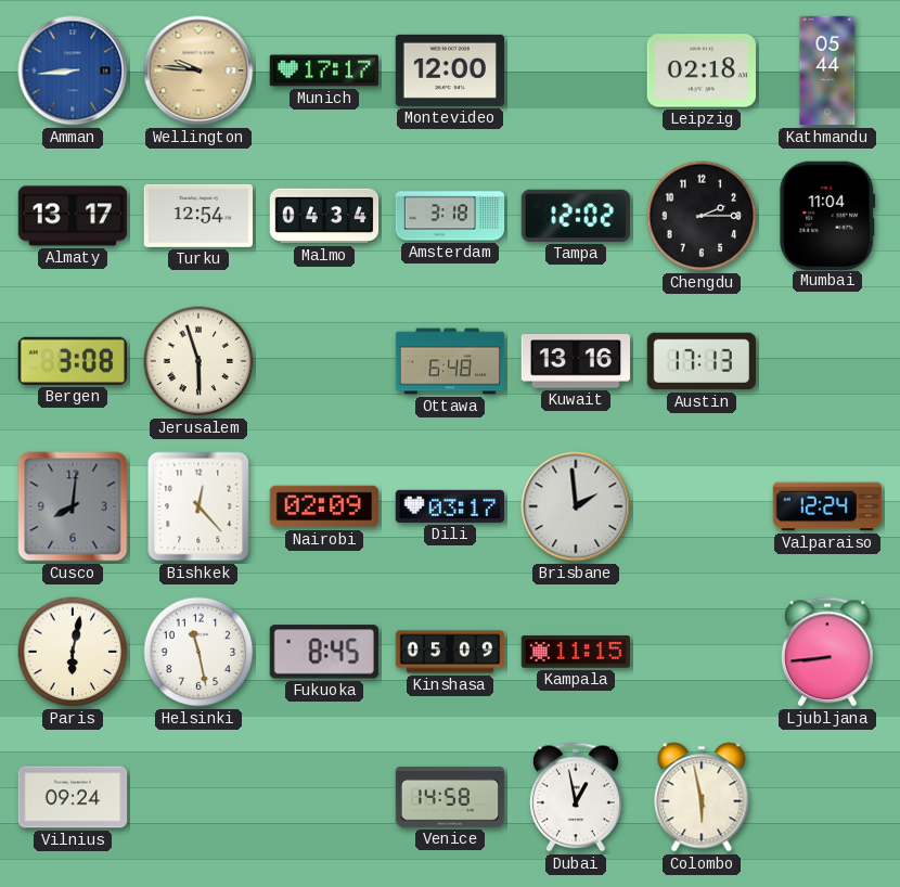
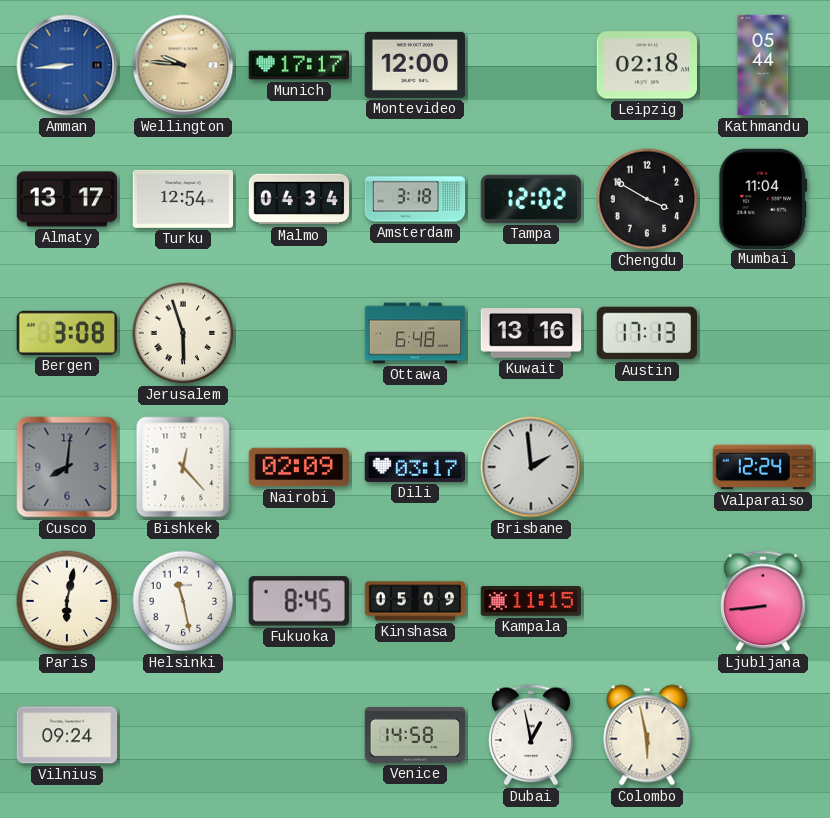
Chengdu: 2:15 -> 3:50
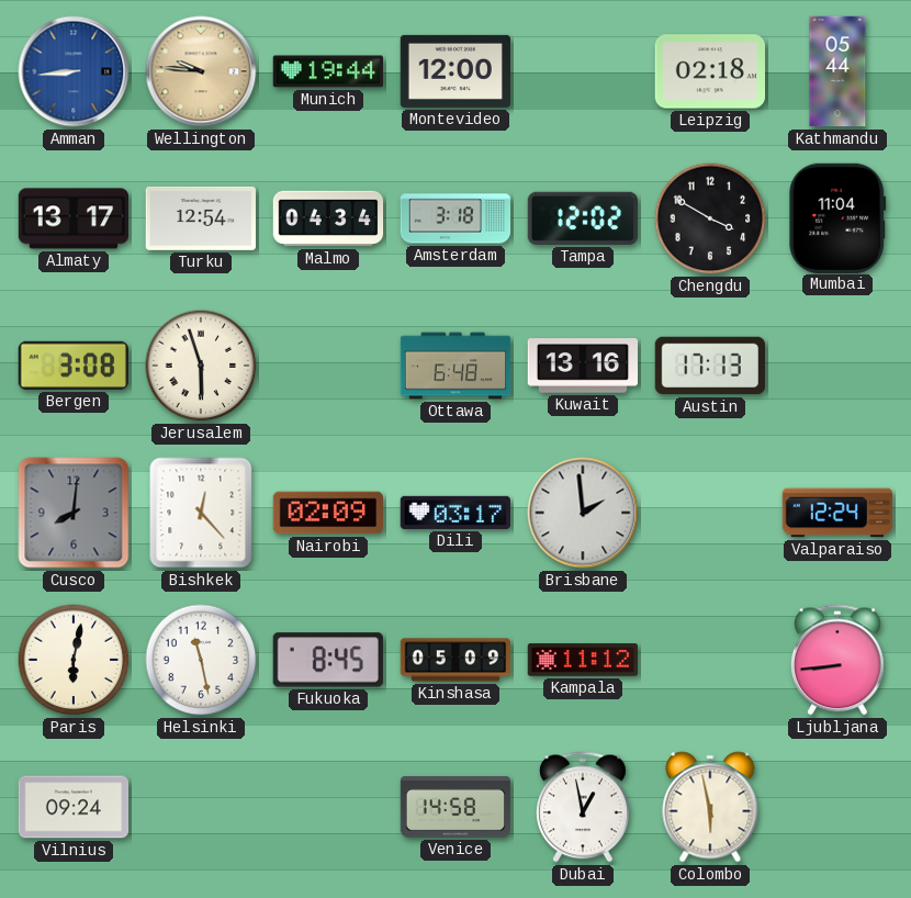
Munich: 17:17 -> 19:44
Kampala: 11:15 -> 11:12
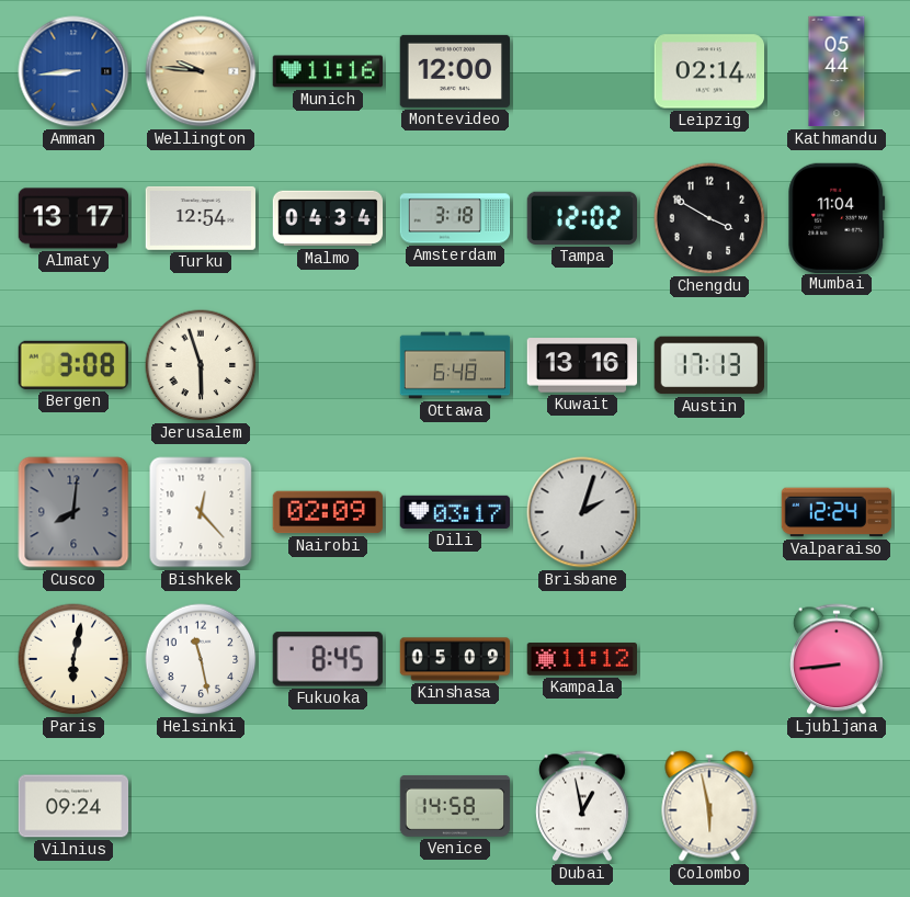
Munich: 19:44 -> 11:16
Leipzig: 02:18 -> 02:14
Brisbane: 1:59 -> 2:03
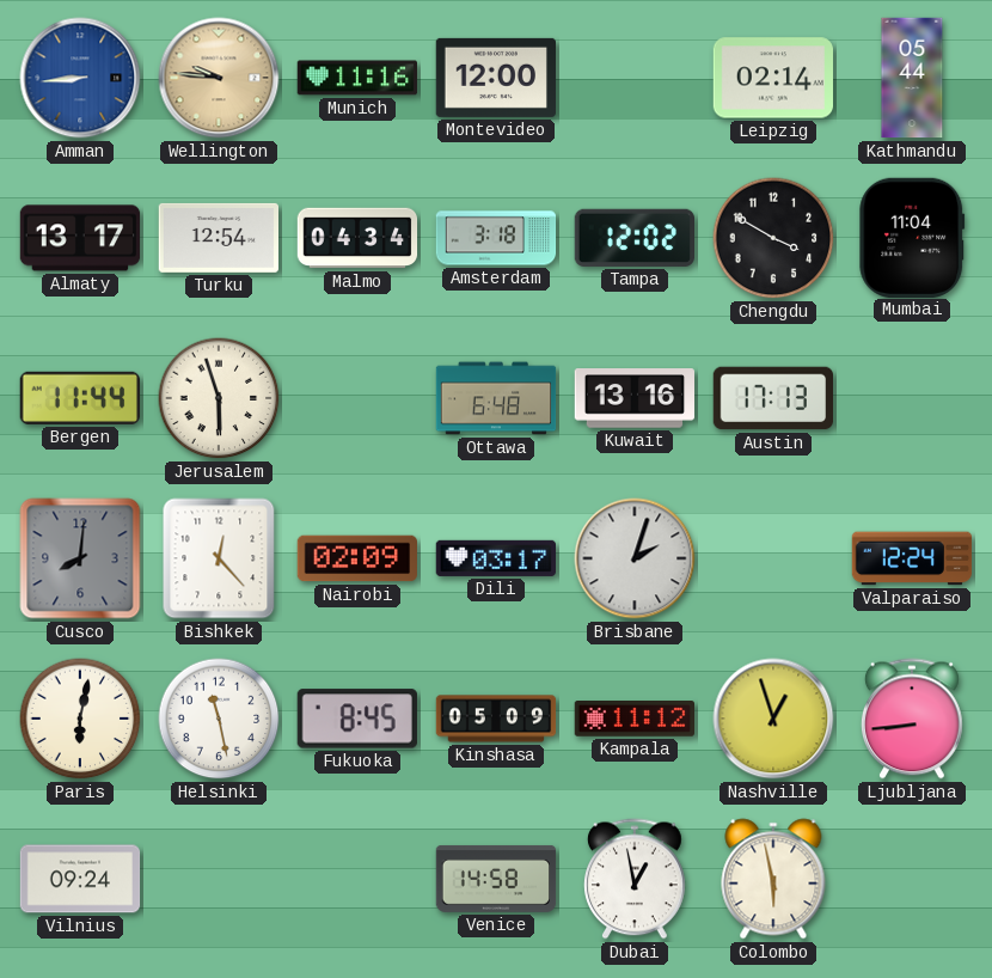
Bergen: 3:08 -> 11:44
Nashville: none -> 12:57
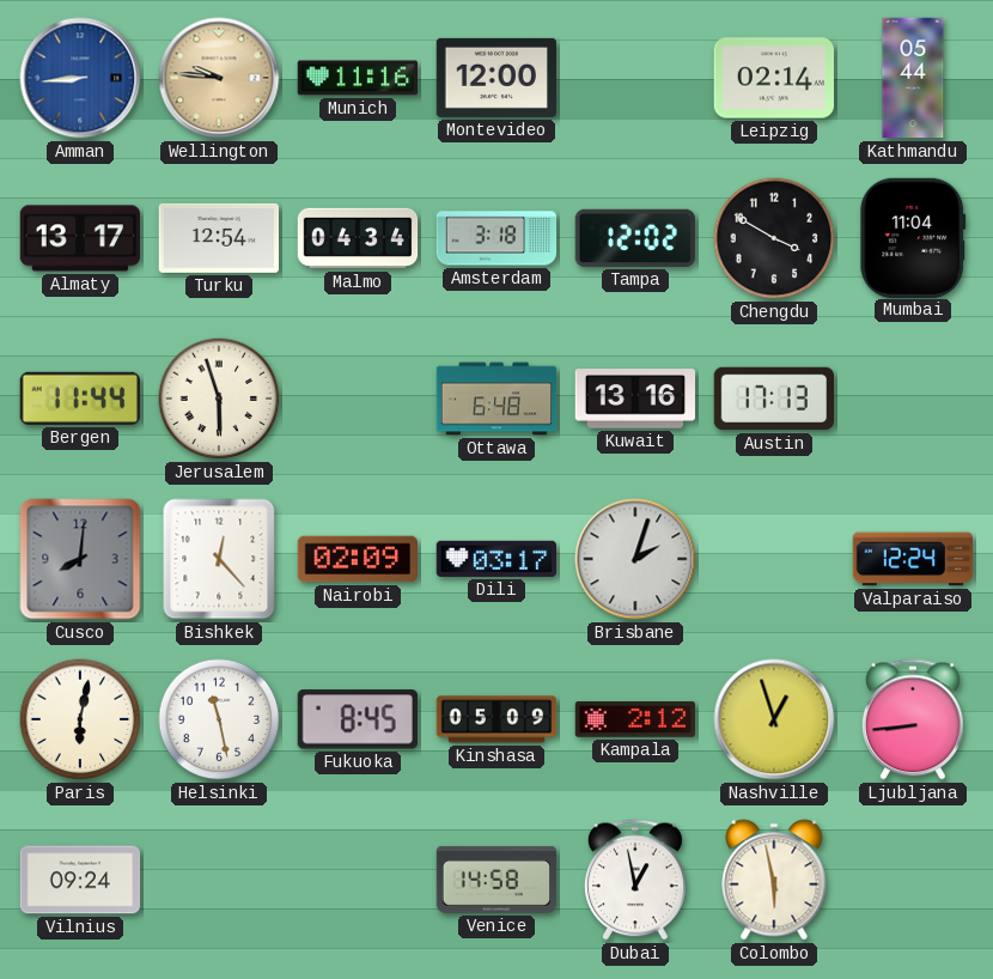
Kampala: 11:12 -> 2:12
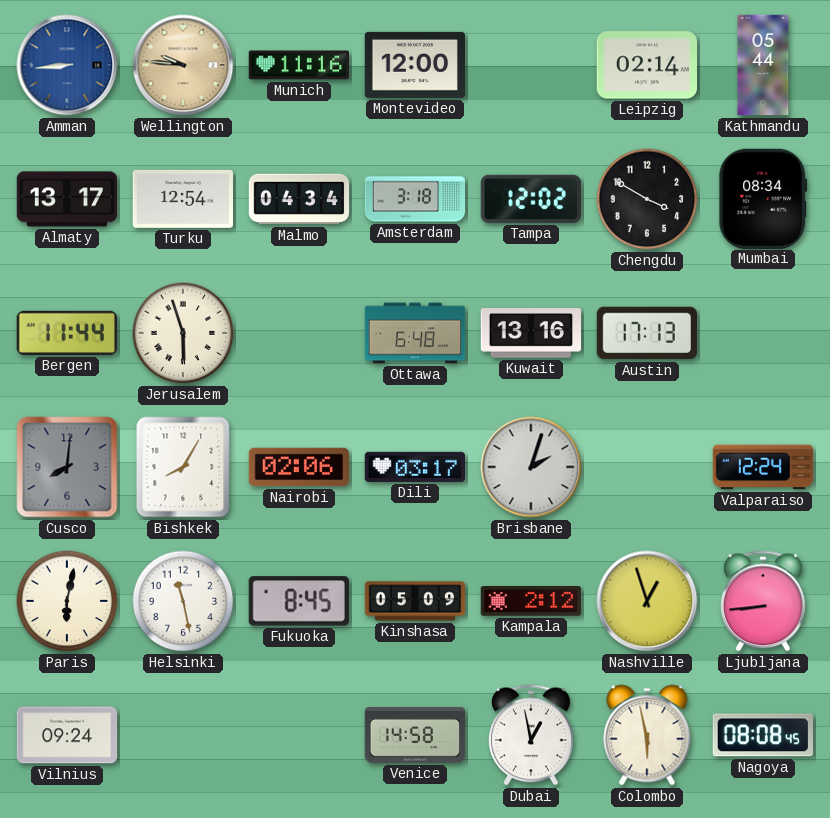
Mumbai: 11:04 -> 08:34
Bishkek: 12:23 -> 8:05
Nairobi: 02:09 -> 02:06
Nagoya: none -> 08:08
